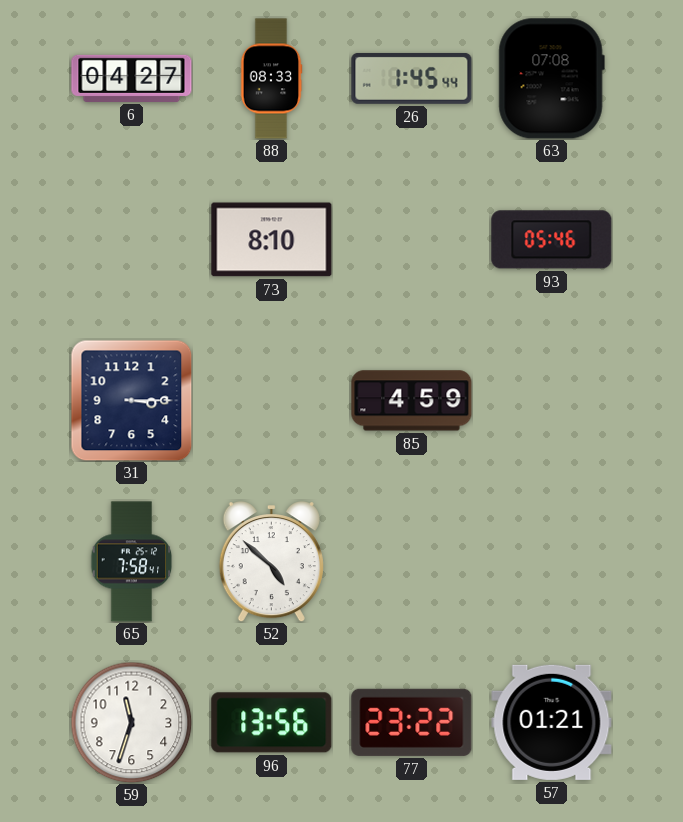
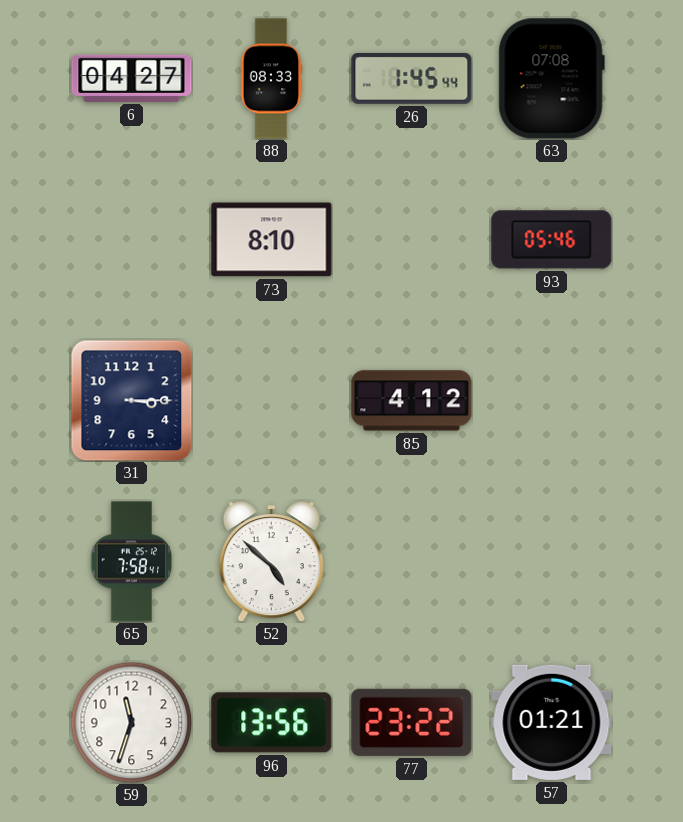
85: 4:59 -> 4:12
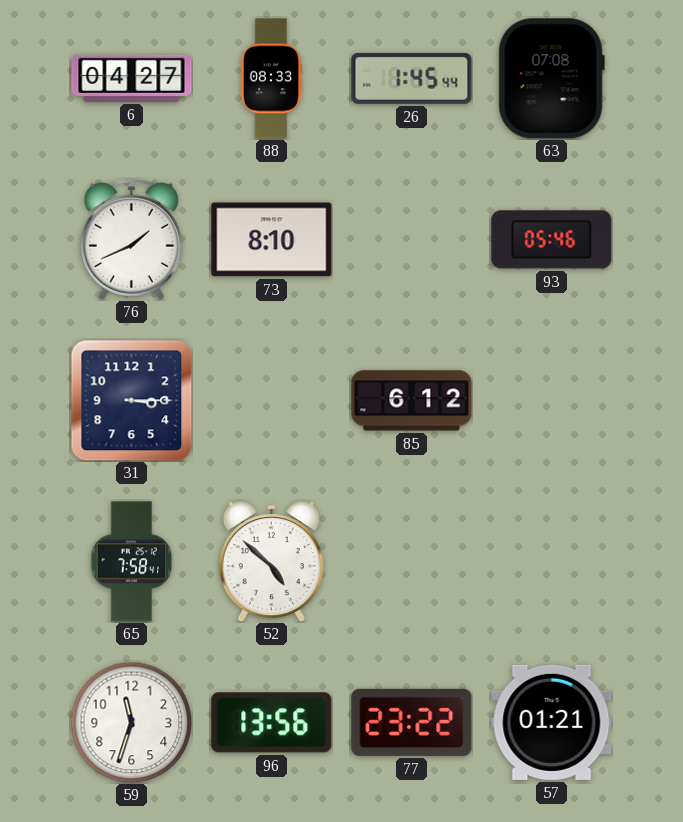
76: none -> 1:41
85: 4:12 -> 6:12
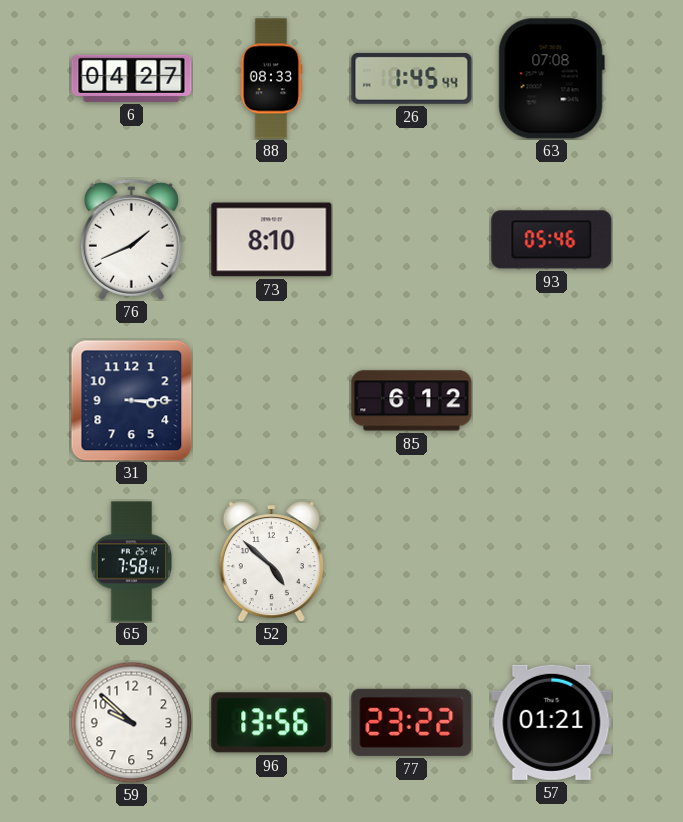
59: 11:33 -> 9:52
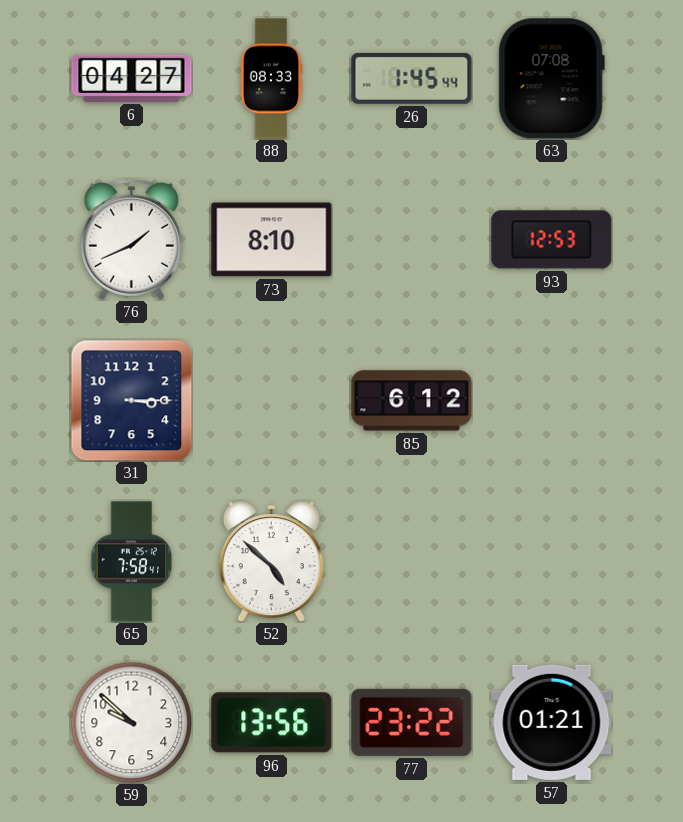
93: 05:46 -> 12:53
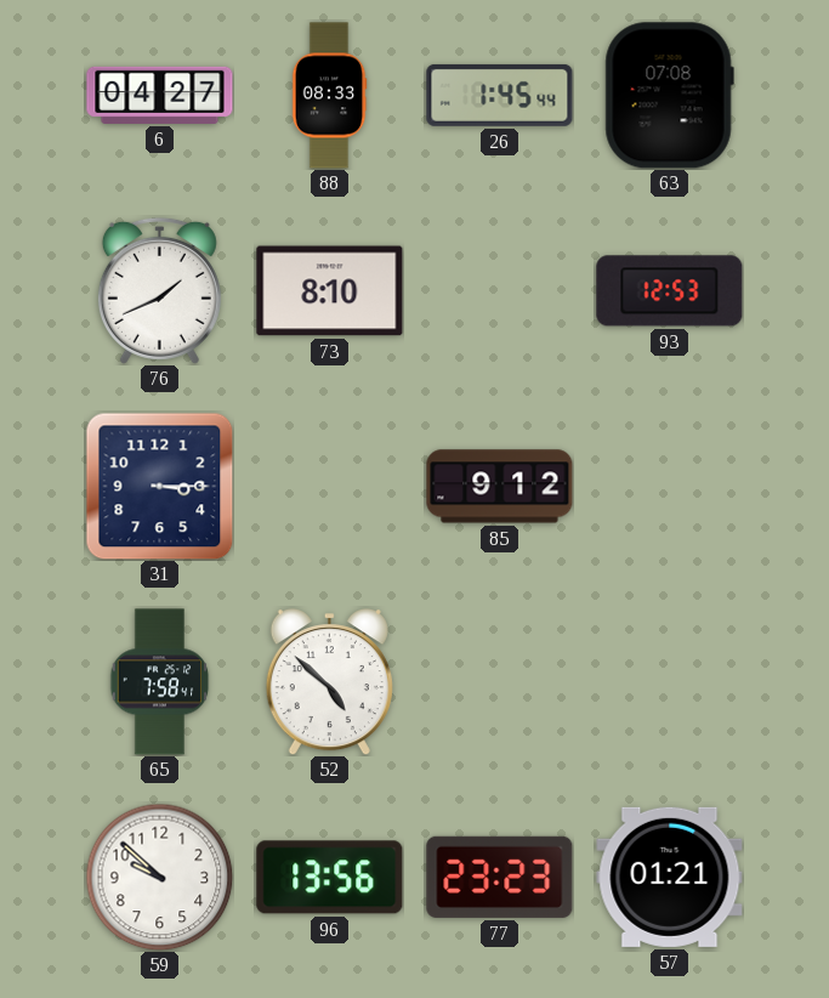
85: 6:12 -> 9:12
77: 23:22 -> 23:23
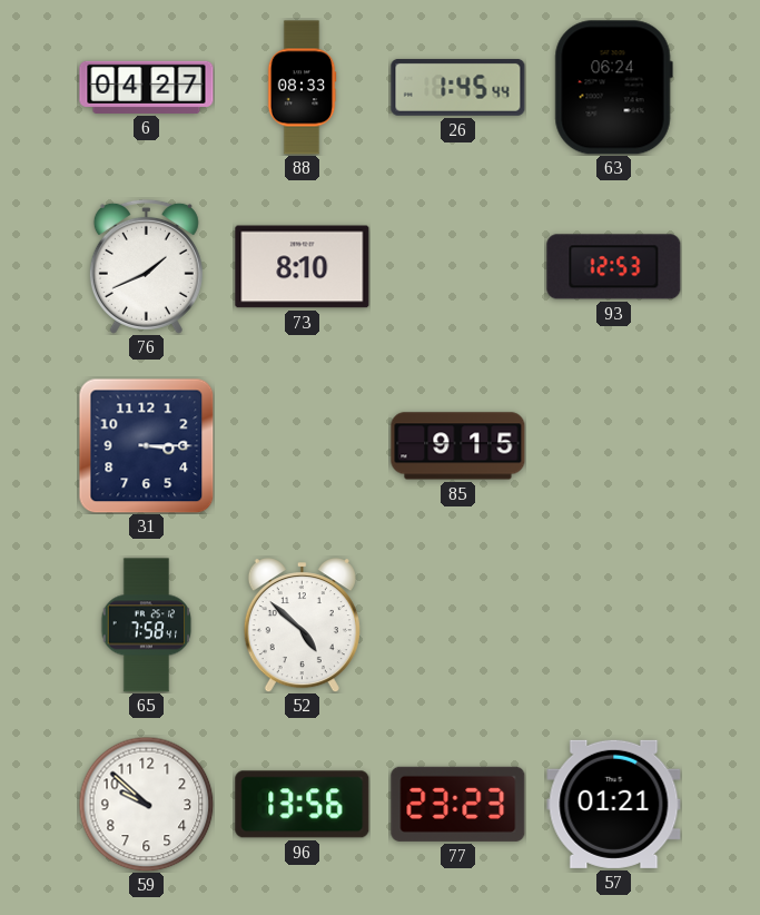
63: 07:08 -> 06:24
85: 9:12 -> 9:15
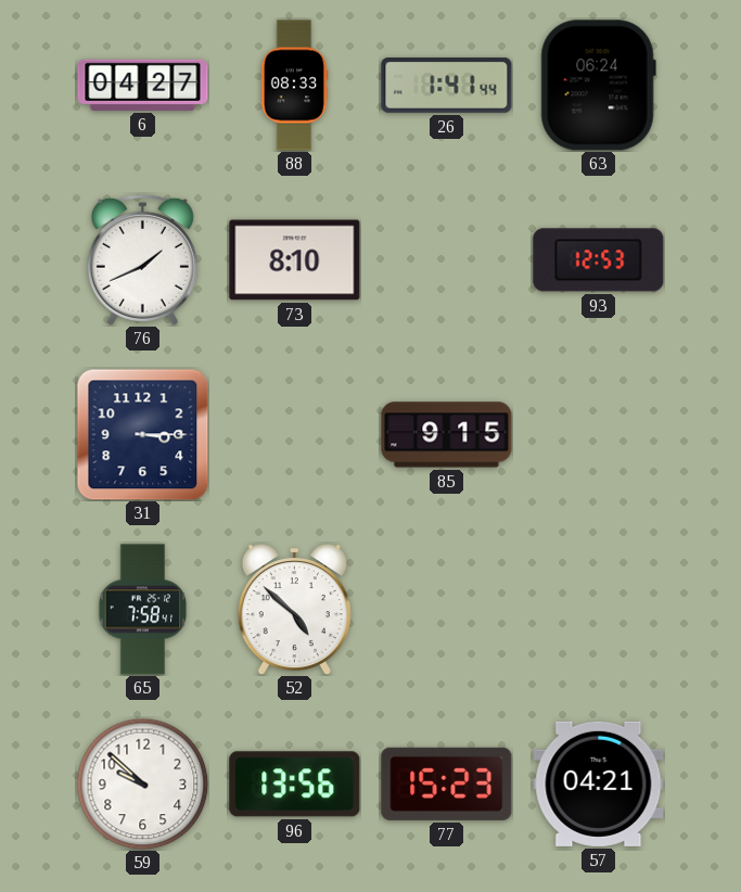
26: 1:45 -> 1:41
77: 23:23 -> 15:23
57: 01:21 -> 04:21
